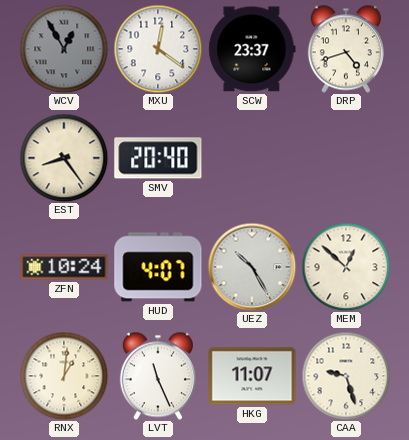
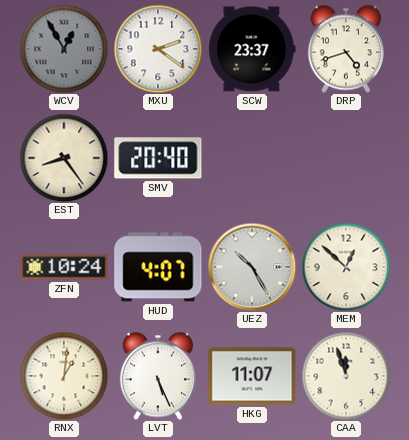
MXU: 12:21 -> 2:21
LVT: 11:26 -> 5:26
CAA: 9:27 -> 11:57
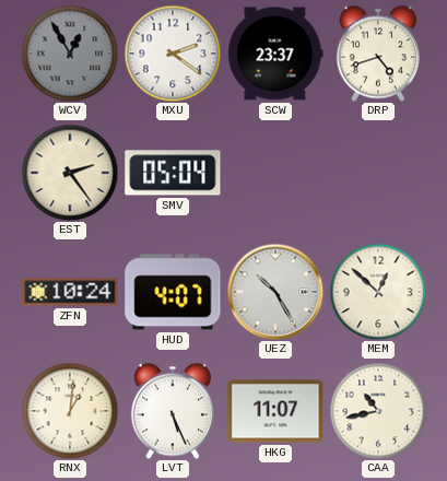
EST: 8:24 -> 2:24
SMV: 20:40 -> 05:04
CAA: 11:57 -> 10:43
